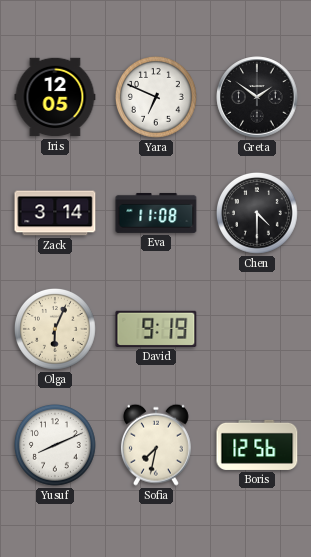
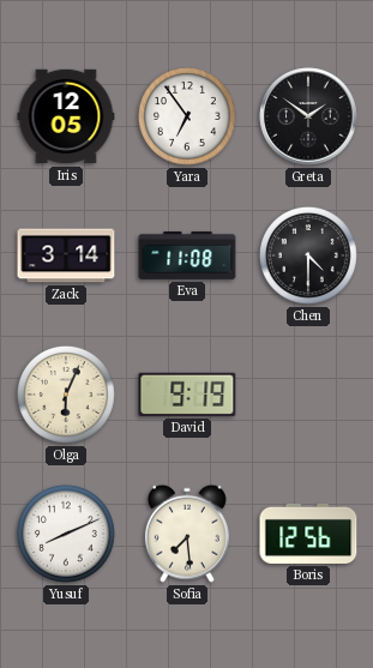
Yara: 6:49 -> 6:54
Sofia: 7:32 -> 7:29
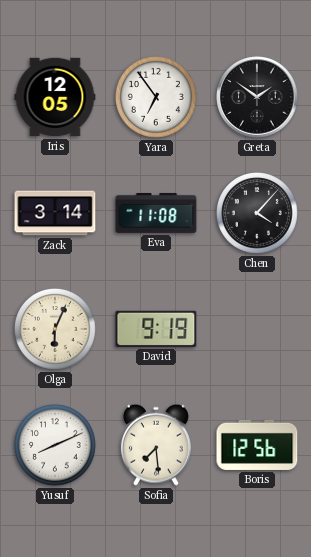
Chen: 4:30 -> 4:07
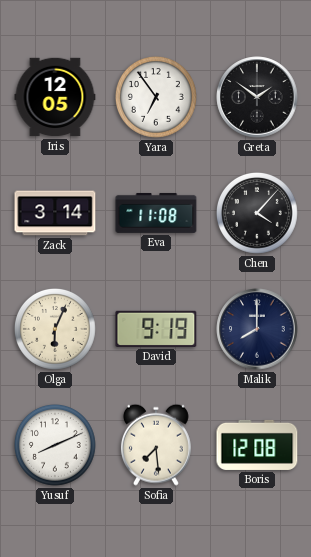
Malik: none -> 8:00
Boris: 12:56 -> 12:08
